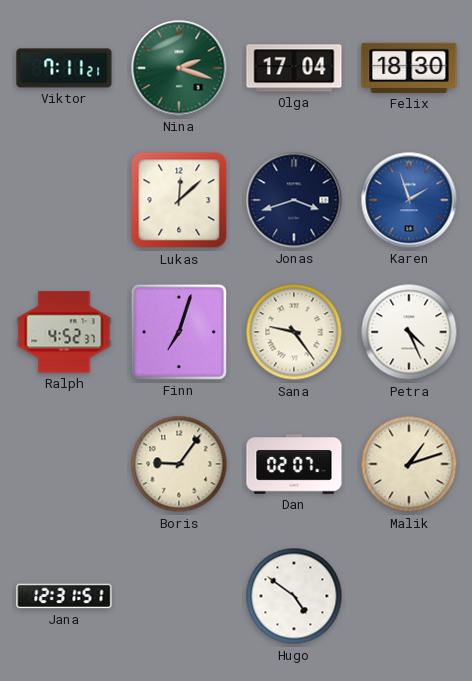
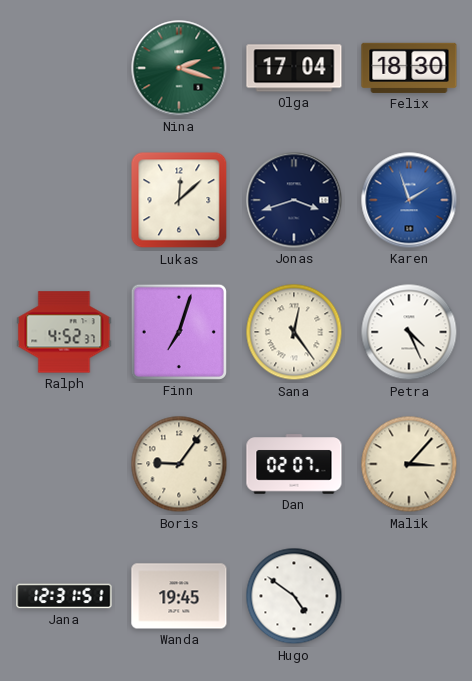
Viktor: 7:11 -> none
Sana: 9:24 -> 12:24
Malik: 1:12 -> 3:07
Wanda: none -> 19:45
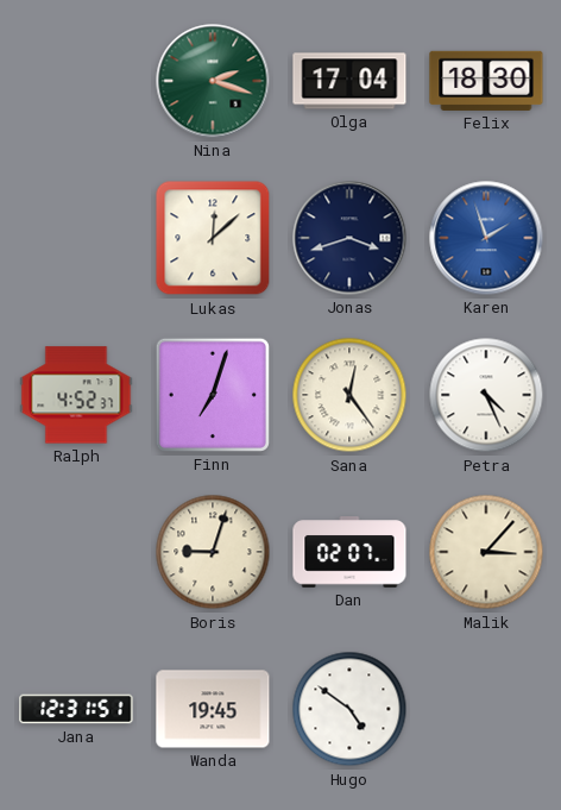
Boris: 9:06 -> 9:03
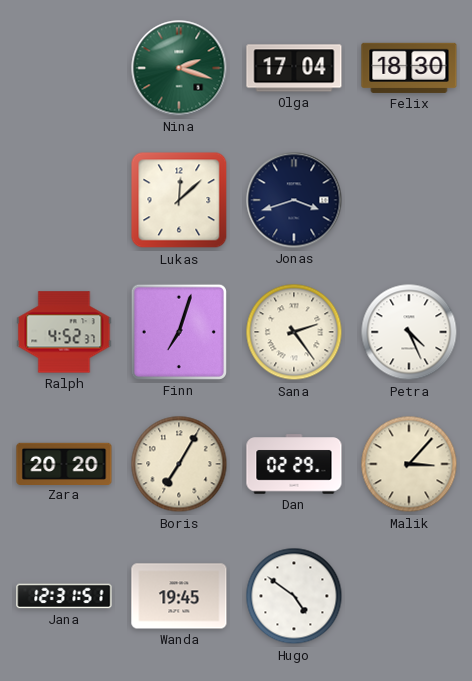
Karen: 1:57 -> none
Sana: 12:24 -> 2:24
Zara: none -> 20:20
Boris: 9:03 -> 7:05
Dan: 02:07 -> 02:29
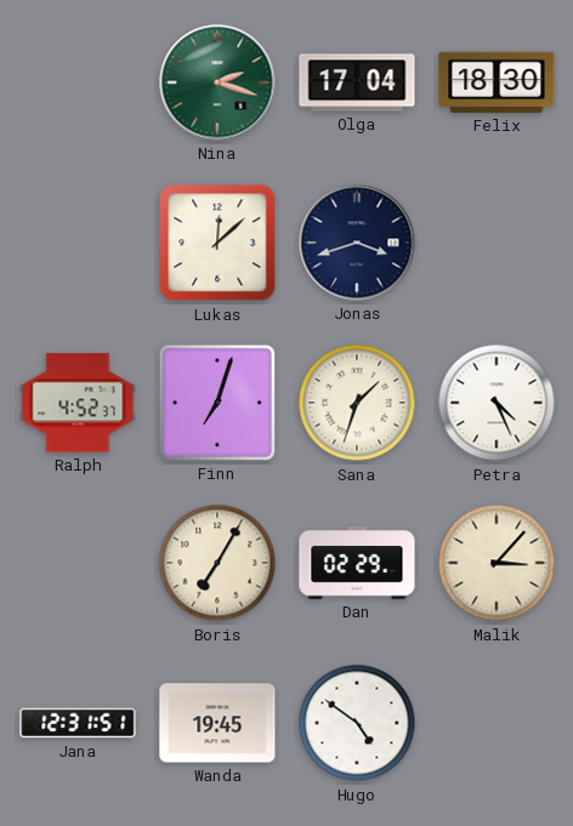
Sana: 2:24 -> 1:33
Zara: 20:20 -> none
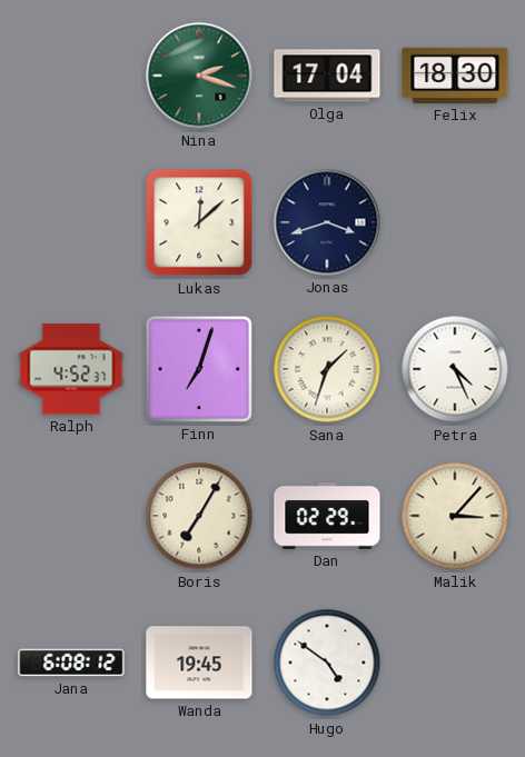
Jana: 12:31 -> 6:08
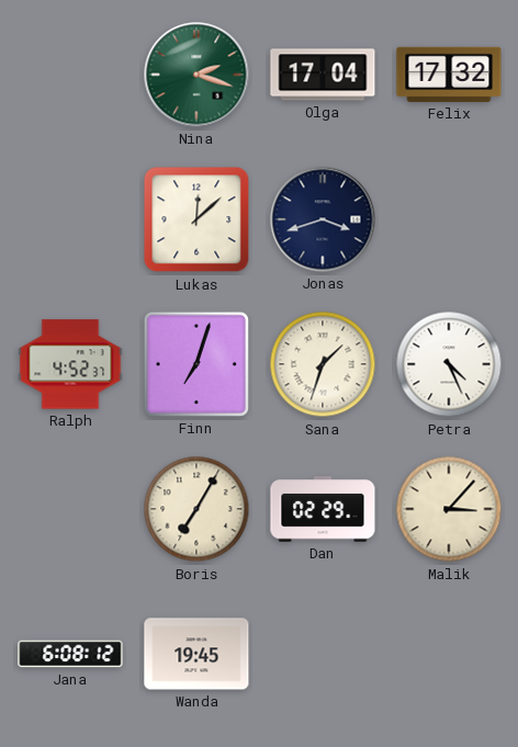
Felix: 18:30 -> 17:32
Hugo: 4:51 -> none
